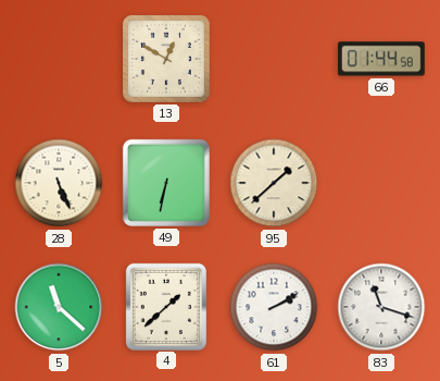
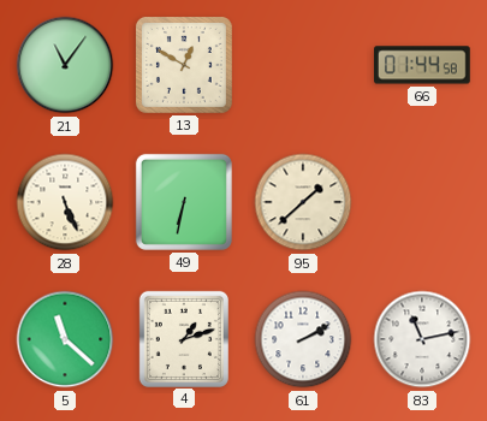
21: none -> 11:06
4: 1:38 -> 1:12
83: 11:18 -> 11:13
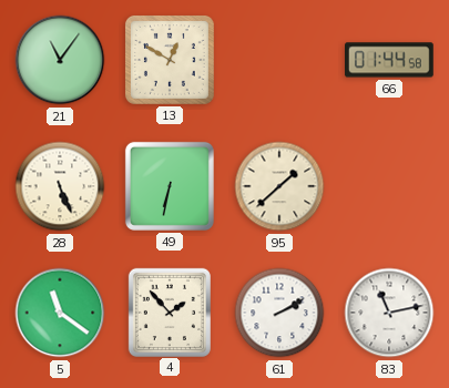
5: 11:22 -> 11:21
4: 1:12 -> 1:53
